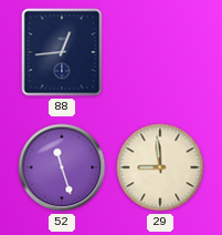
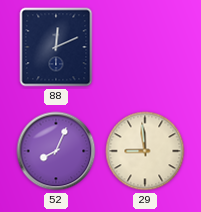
88: 12:44 -> 12:11
52: 11:27 -> 8:04
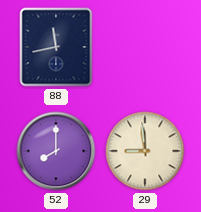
88: 12:11 -> 11:43
52: 8:04 -> 8:00
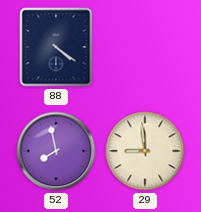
88: 11:43 -> 4:21
52: 8:00 -> 7:58
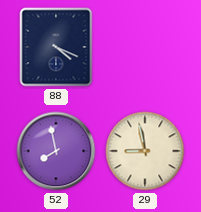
88: 4:21 -> 4:19
29: 8:59 -> 8:58
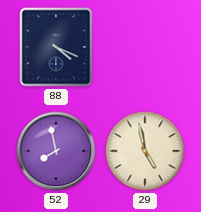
29: 8:58 -> 4:58
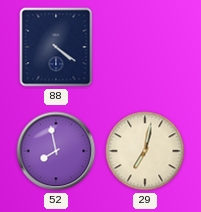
88: 4:19 -> 4:21
29: 4:58 -> 7:02
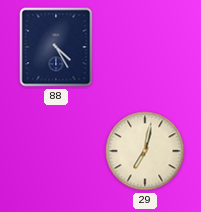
88: 4:21 -> 4:25
52: 7:58 -> none
